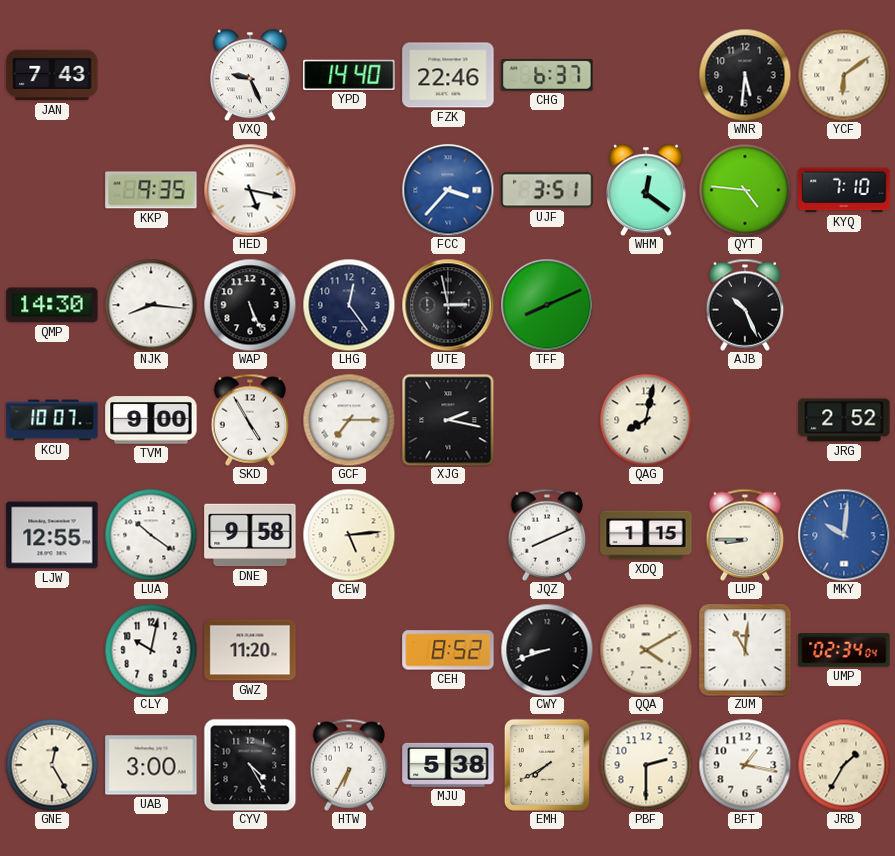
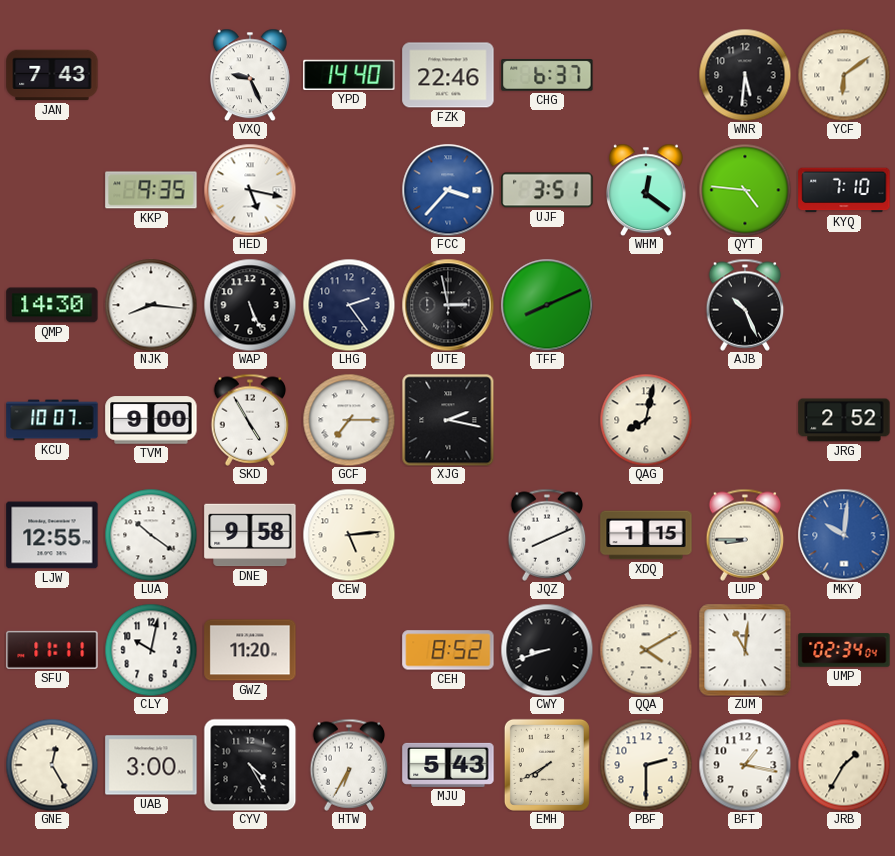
LHG: 12:24 -> 2:24
SFU: none -> 11:11
MJU: 5:38 -> 5:43
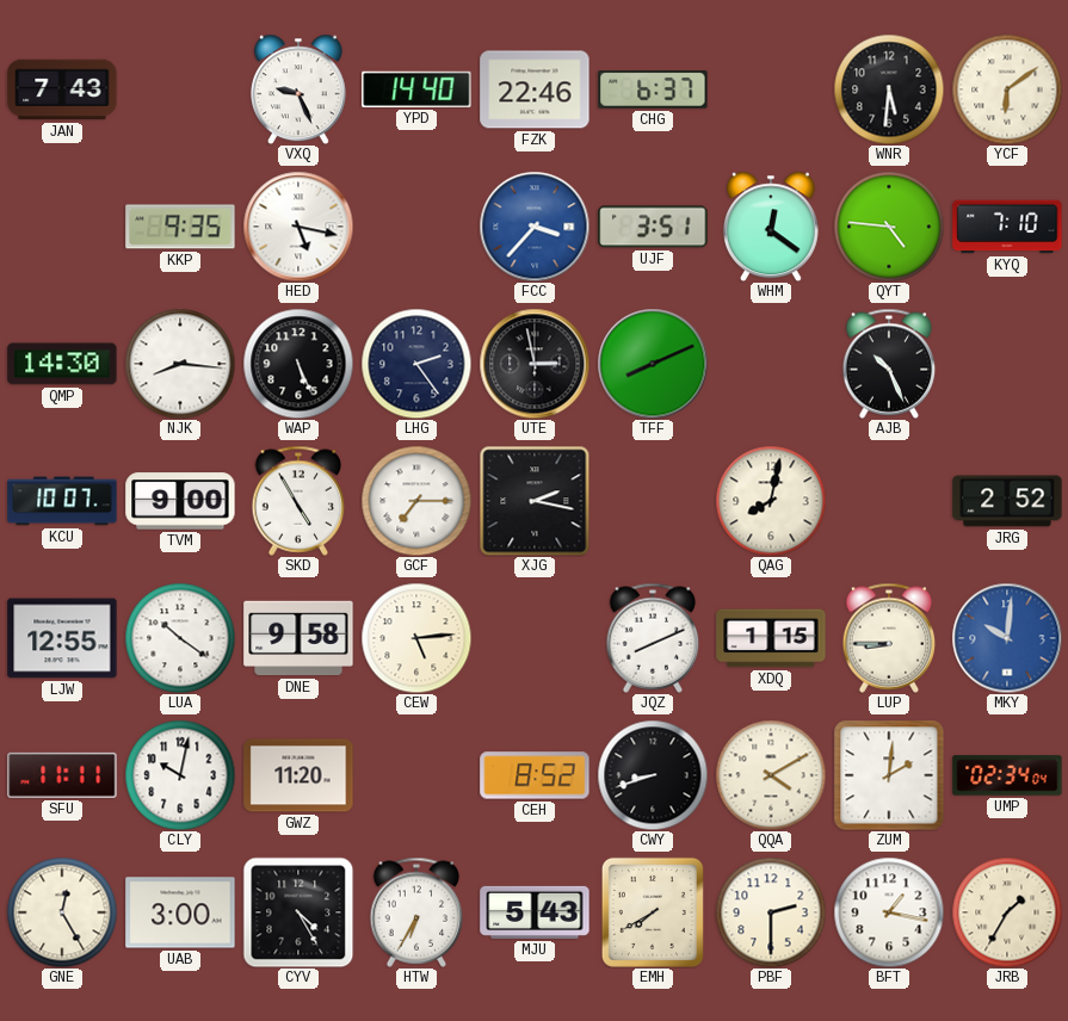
ZUM: 11:01 -> 2:01
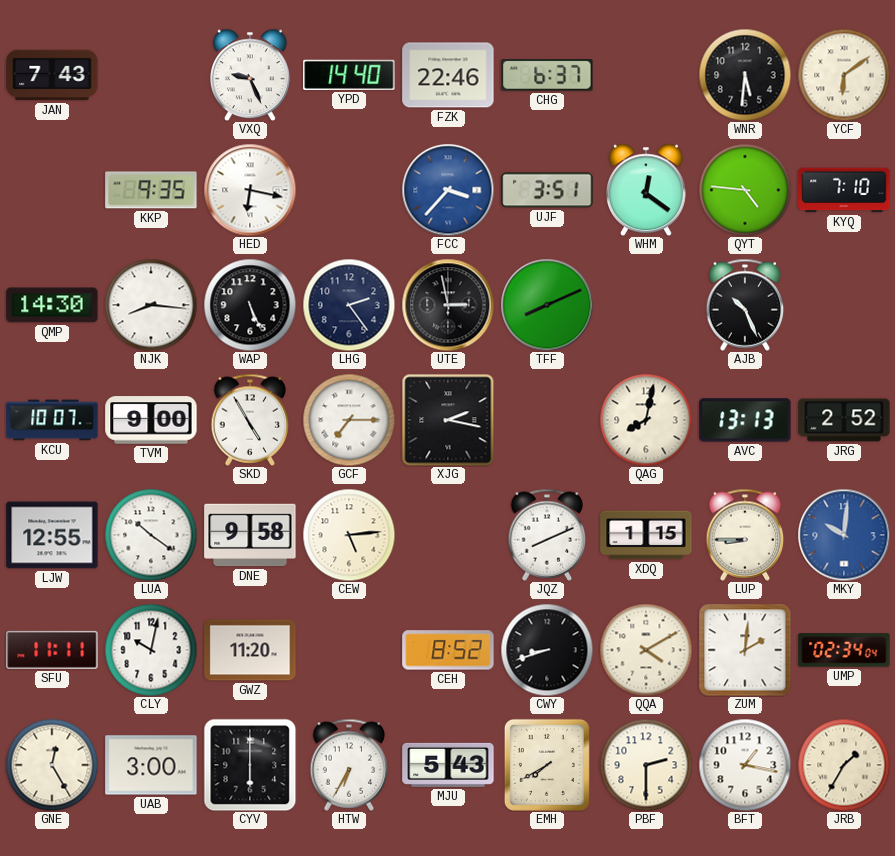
HED: 5:17 -> 6:17
AVC: none -> 13:13
CYV: 4:25 -> 6:00
